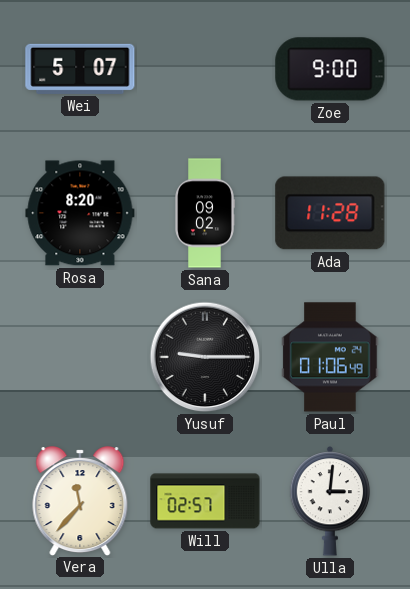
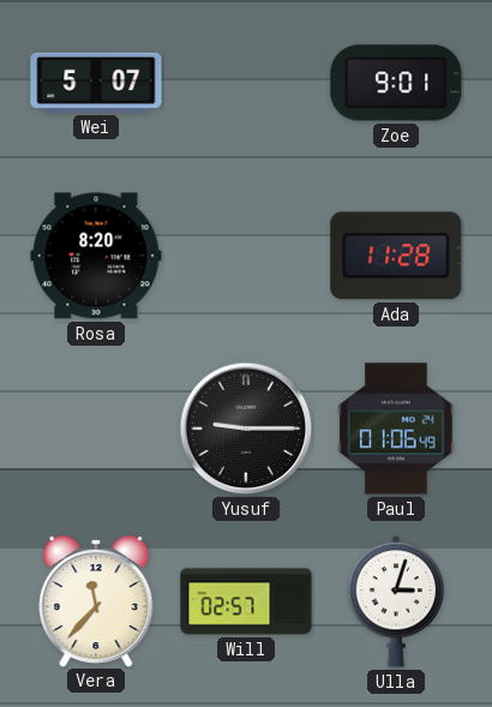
Zoe: 9:00 -> 9:01
Sana: 09:02 -> none
Ulla: 3:01 -> 3:03
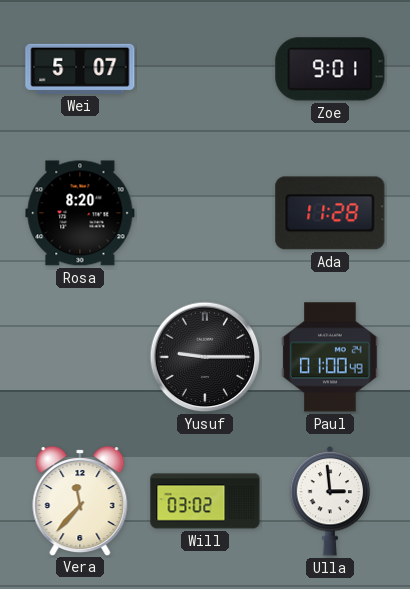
Paul: 01:06 -> 01:00
Will: 02:57 -> 03:02
Ulla: 3:03 -> 2:59
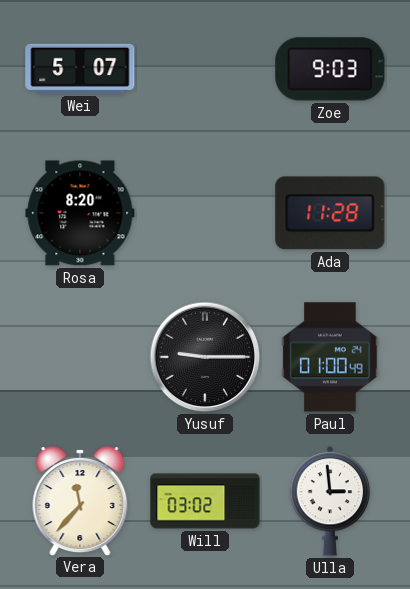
Zoe: 9:01 -> 9:03
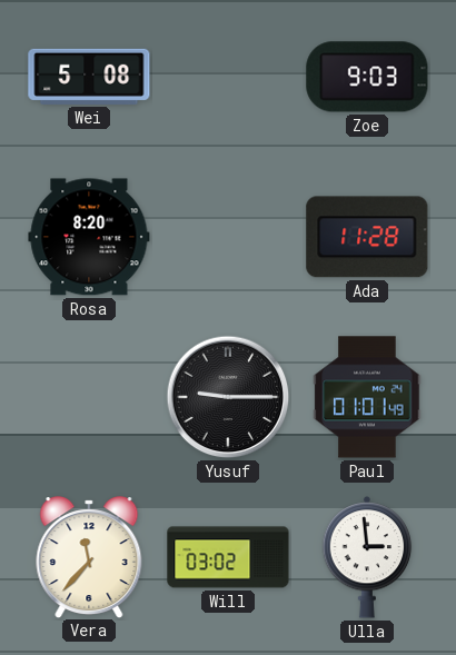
Wei: 5:07 -> 5:08
Paul: 01:00 -> 01:01
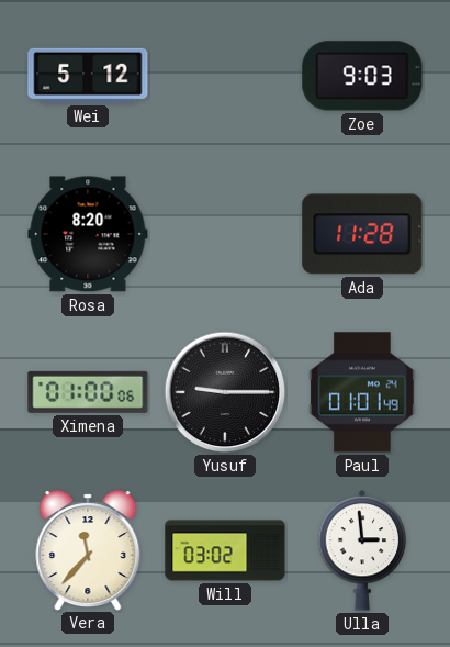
Wei: 5:08 -> 5:12
Ximena: none -> 01:00
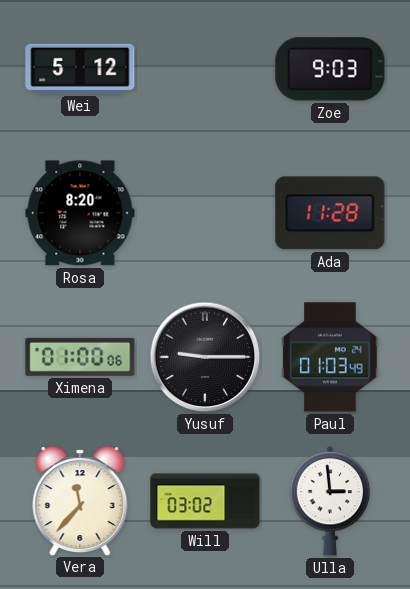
Paul: 01:01 -> 01:03
